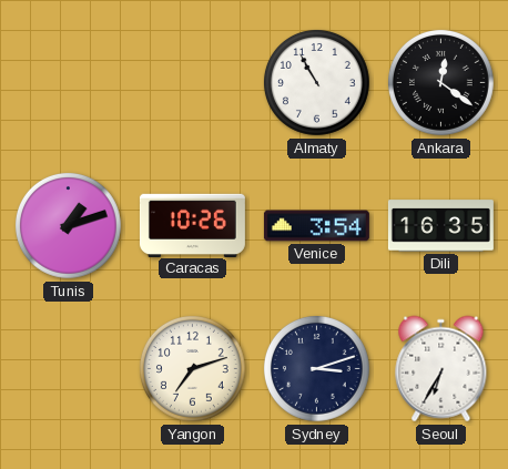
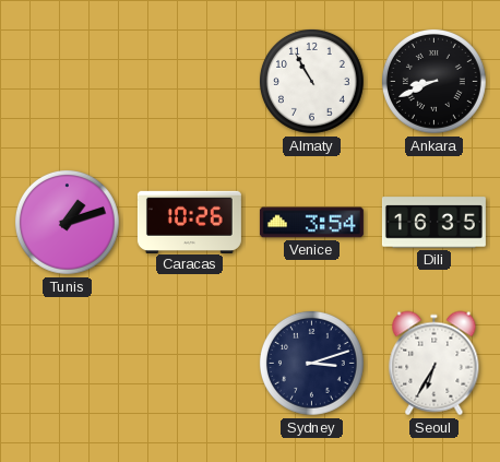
Ankara: 12:21 -> 8:41
Yangon: 7:12 -> none
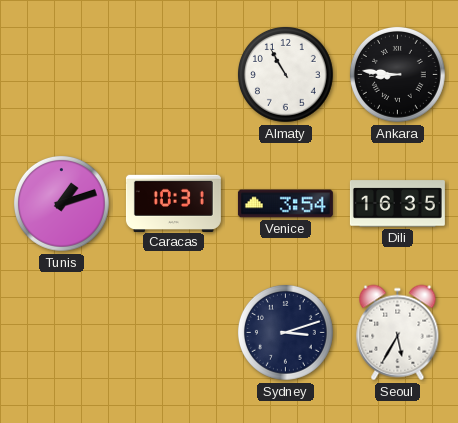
Ankara: 8:41 -> 8:46
Caracas: 10:26 -> 10:31
Seoul: 6:35 -> 5:35
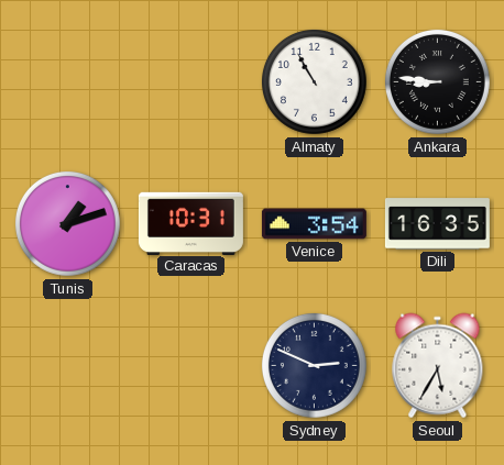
Sydney: 3:12 -> 2:49
